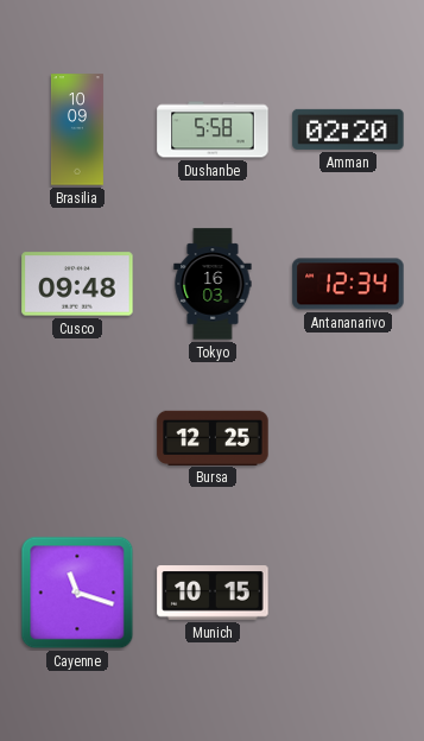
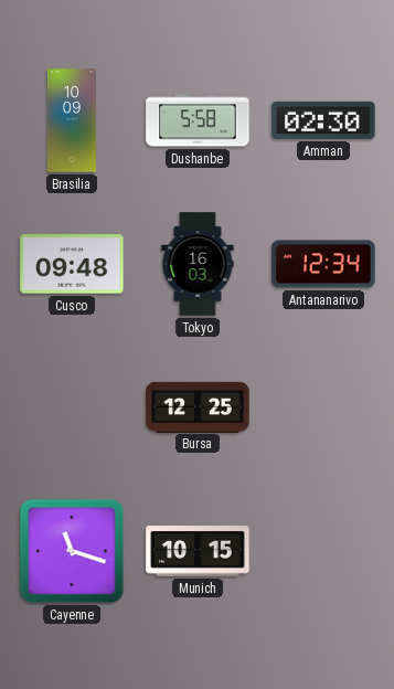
Amman: 02:20 -> 02:30
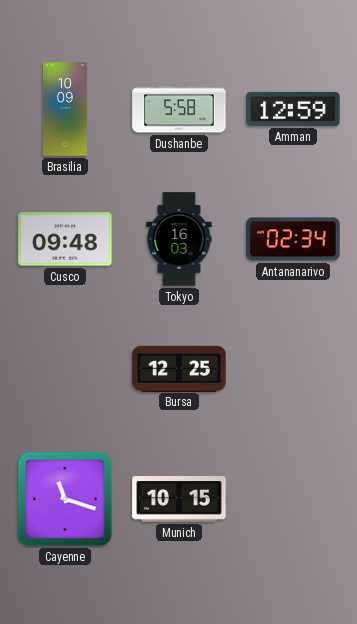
Amman: 02:30 -> 12:59
Antananarivo: 12:34 -> 02:34
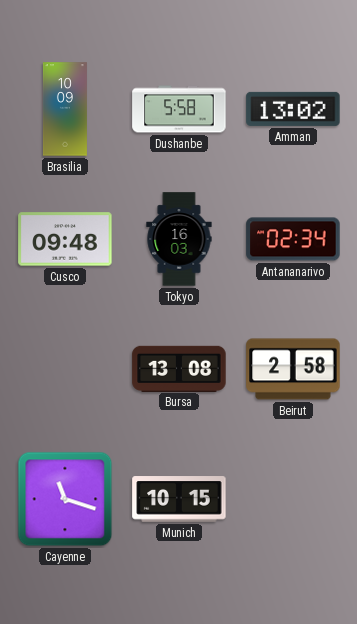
Amman: 12:59 -> 13:02
Bursa: 12:25 -> 13:08
Beirut: none -> 2:58
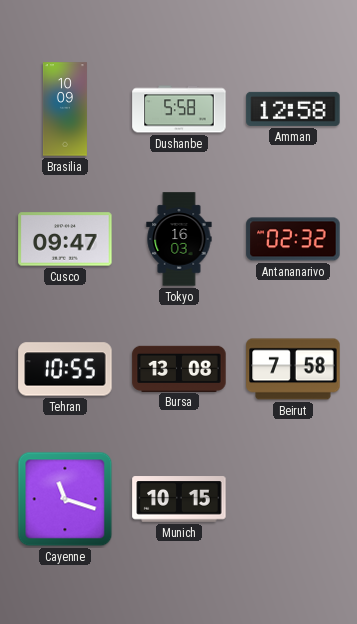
Amman: 13:02 -> 12:58
Cusco: 09:48 -> 09:47
Antananarivo: 02:34 -> 02:32
Tehran: none -> 10:55
Beirut: 2:58 -> 7:58
